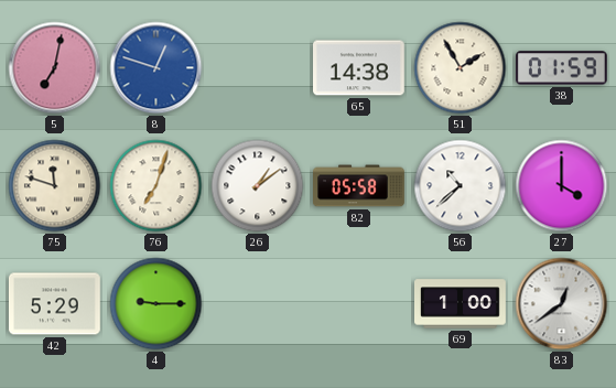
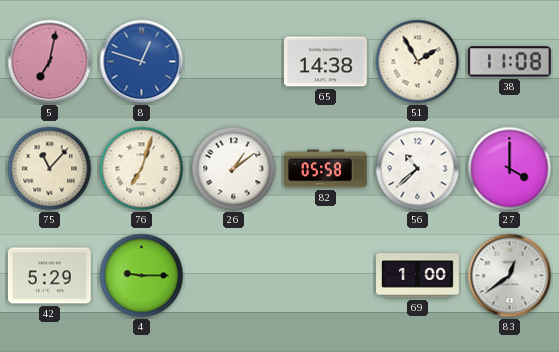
38: 01:59 -> 11:08
75: 11:48 -> 11:07
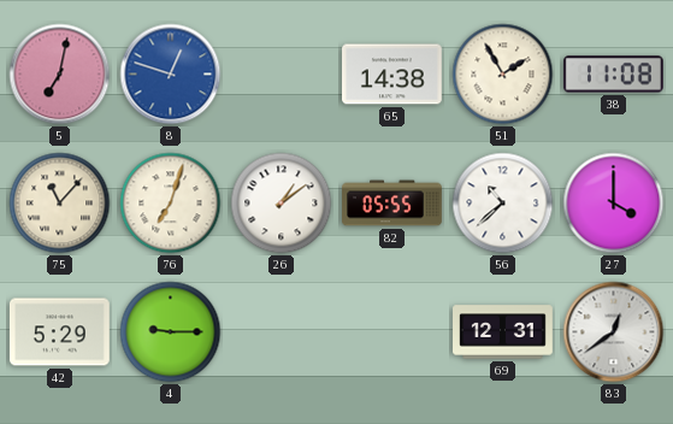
82: 05:58 -> 05:55
69: 1:00 -> 12:31
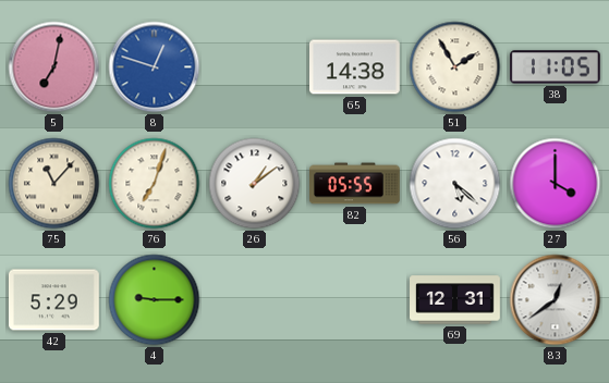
38: 11:08 -> 11:05
56: 10:38 -> 5:22
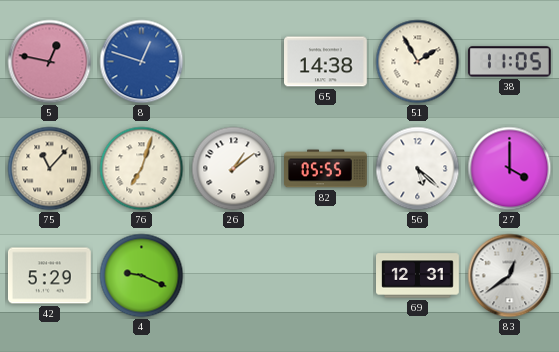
5: 7:02 -> 12:47
4: 9:15 -> 9:19
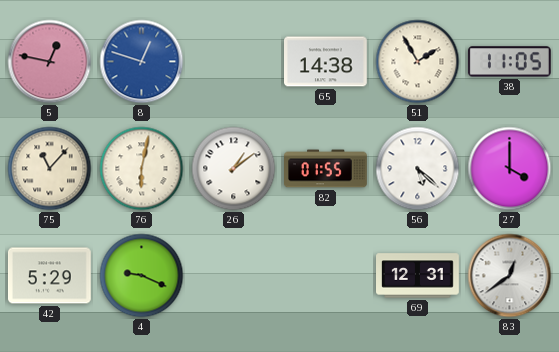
76: 7:03 -> 6:02
82: 05:55 -> 01:55
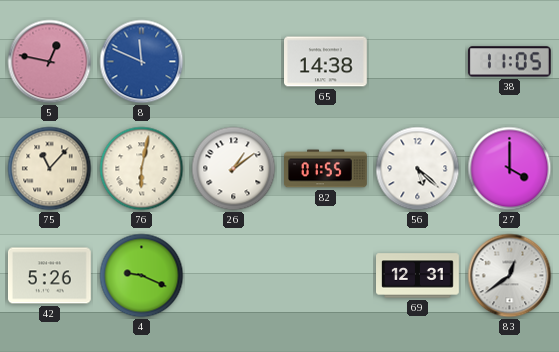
8: 12:48 -> 11:49
51: 1:55 -> none
42: 5:29 -> 5:26
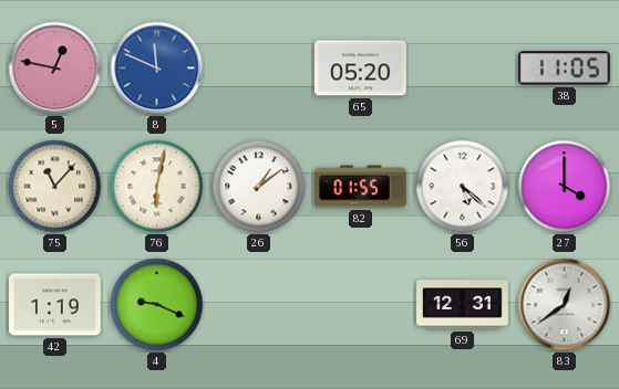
65: 14:38 -> 05:20
42: 5:26 -> 1:19
